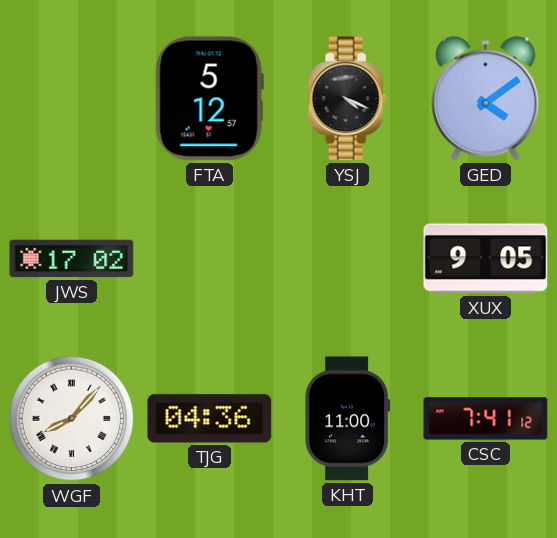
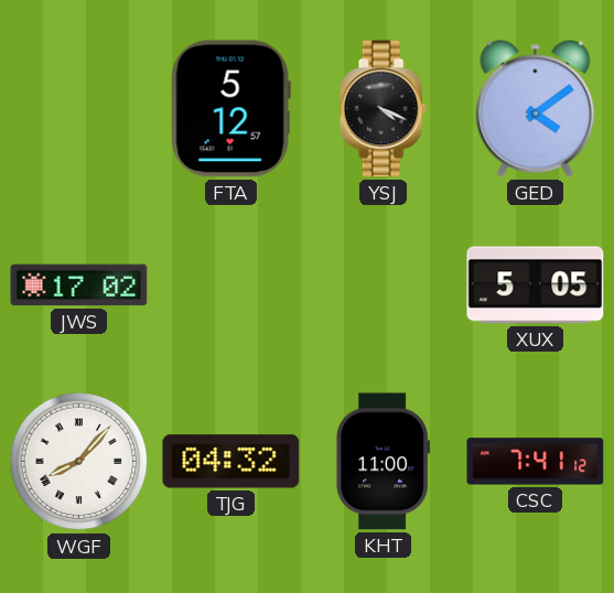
XUX: 9:05 -> 5:05
TJG: 04:36 -> 04:32
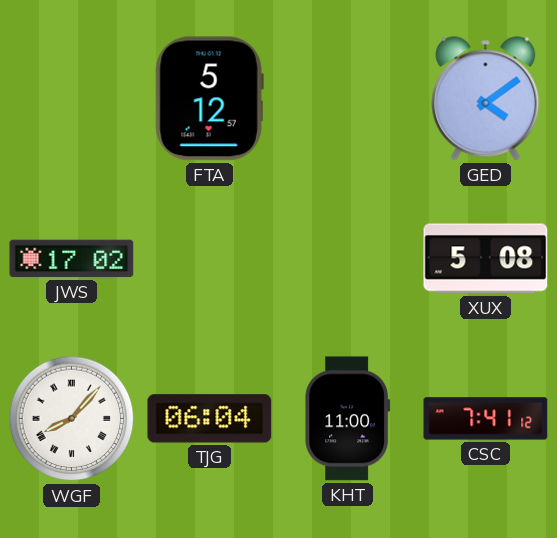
YSJ: 4:19 -> none
XUX: 5:05 -> 5:08
TJG: 04:32 -> 06:04
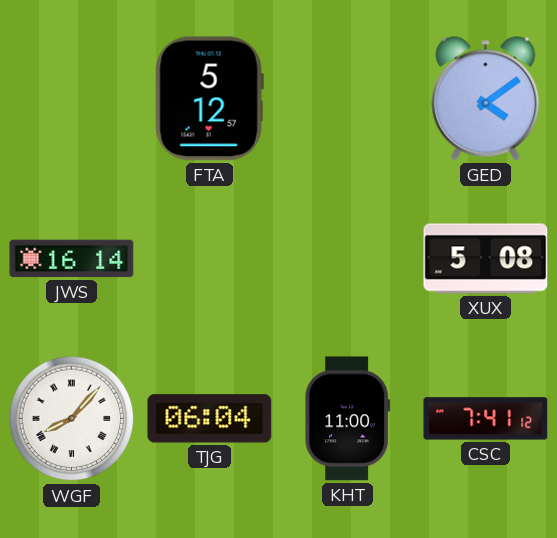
JWS: 17:02 -> 16:14
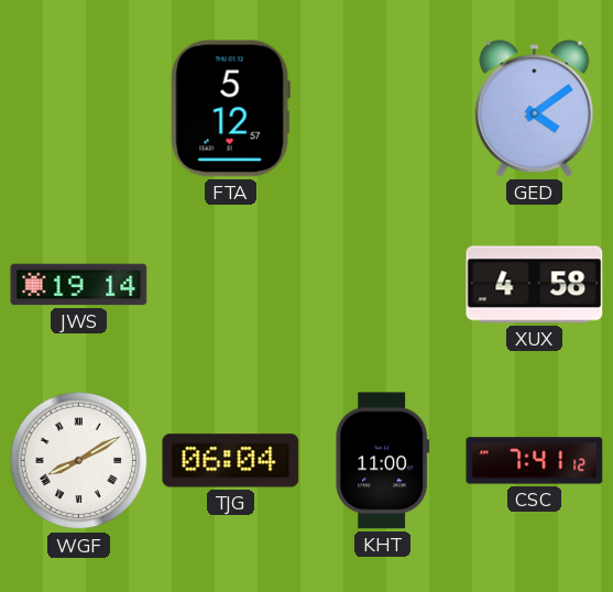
JWS: 16:14 -> 19:14
XUX: 5:08 -> 4:58
WGF: 8:07 -> 8:10
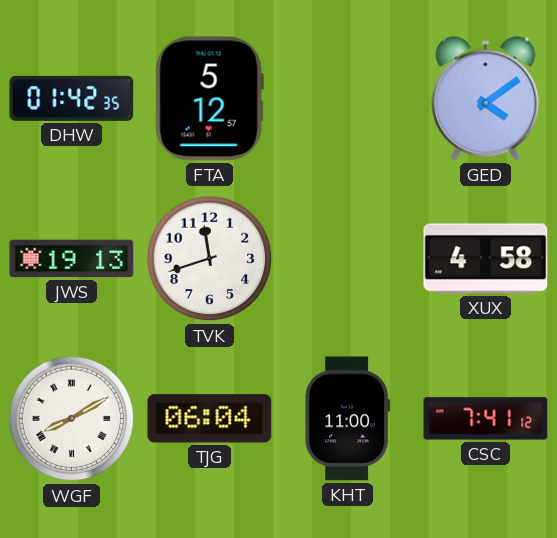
DHW: none -> 01:42
JWS: 19:14 -> 19:13
TVK: none -> 11:42
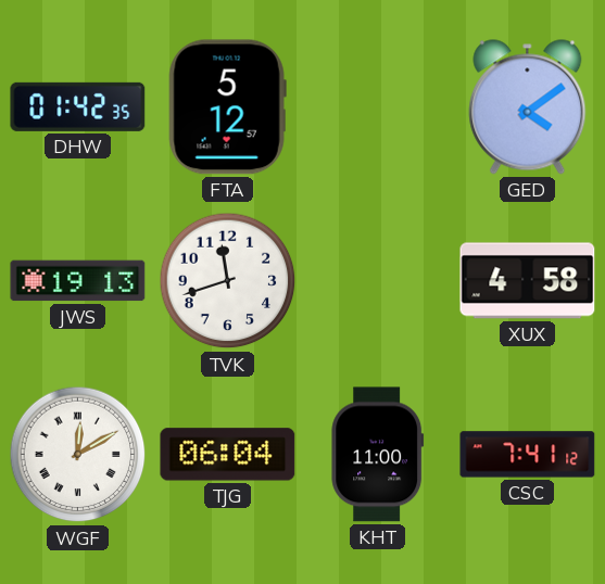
WGF: 8:10 -> 12:10
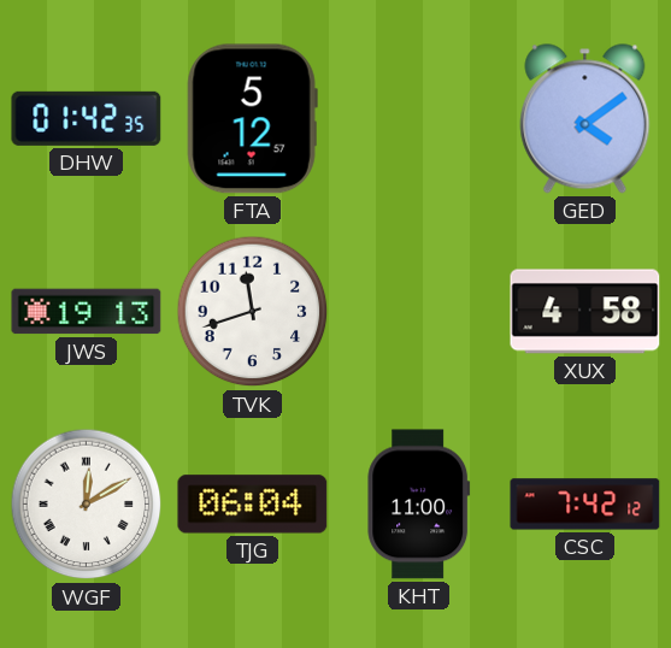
CSC: 7:41 -> 7:42
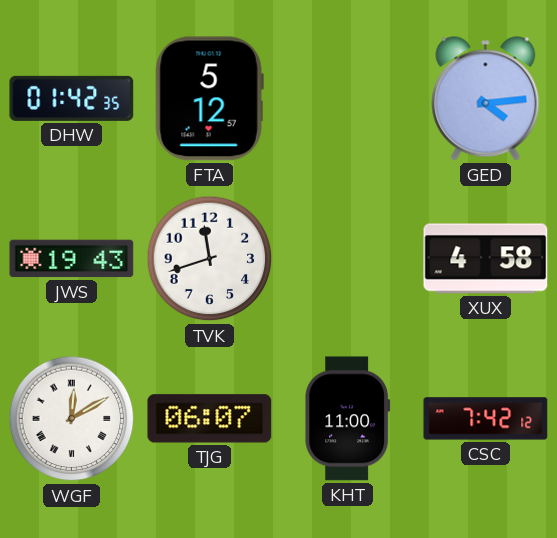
GED: 4:09 -> 4:14
JWS: 19:13 -> 19:43
TJG: 06:04 -> 06:07
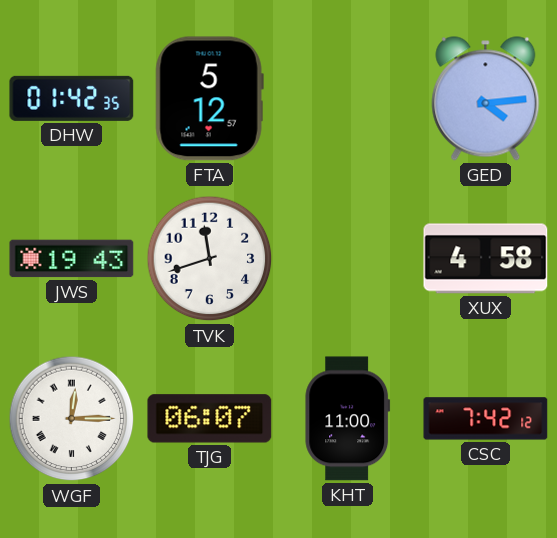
WGF: 12:10 -> 12:15
